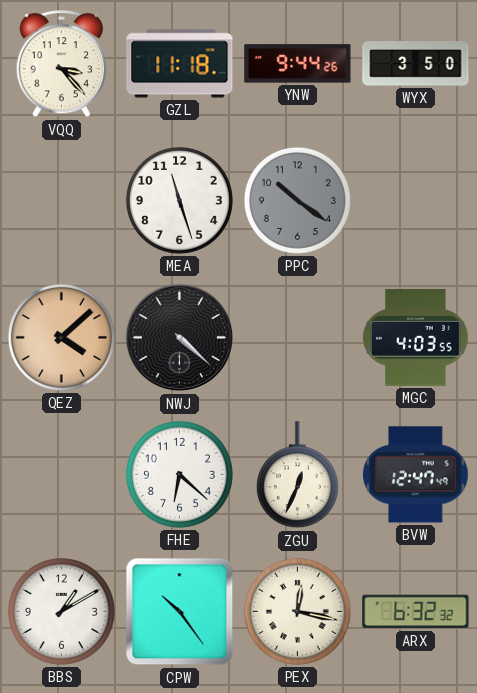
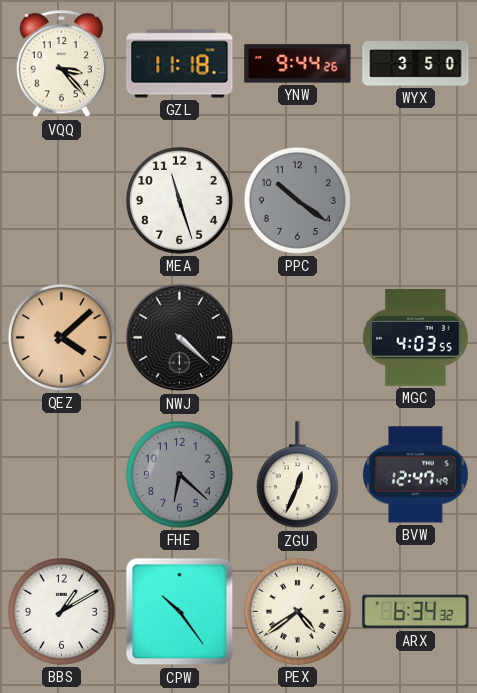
FHE dial: white -> grey
PEX: 12:17 -> 4:39
ARX: 6:32 -> 6:34
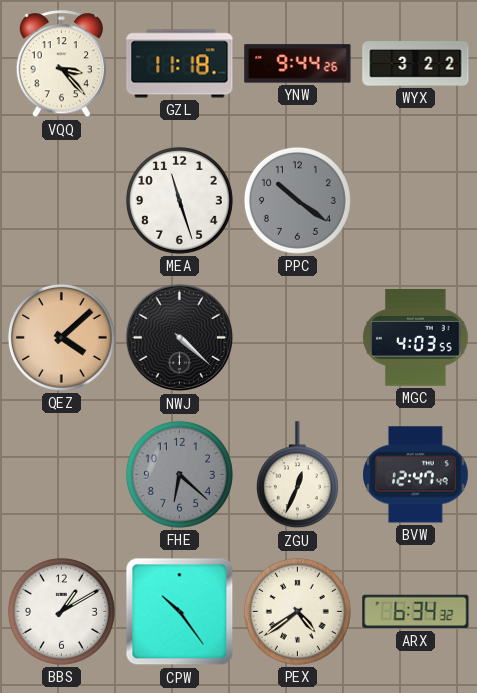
WYX: 3:50 -> 3:22
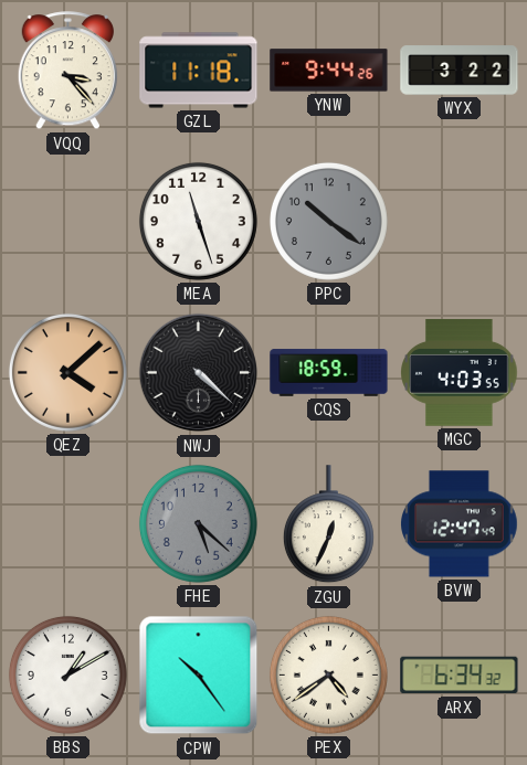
CQS: none -> 18:59
FHE: 6:22 -> 5:22
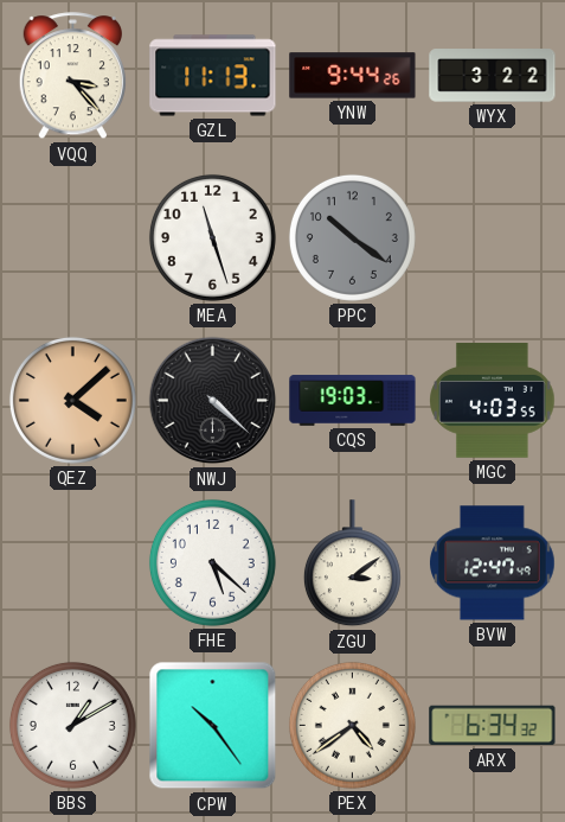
GZL: 11:18 -> 11:13
CQS: 18:59 -> 19:03
FHE dial: grey -> white
ZGU: 12:34 -> 3:09
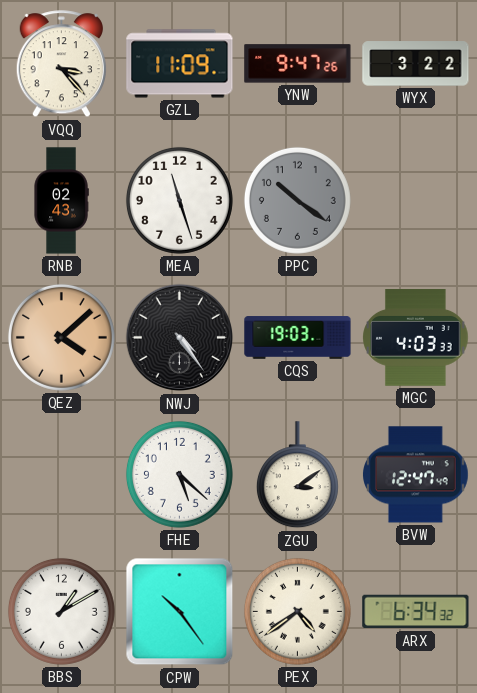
GZL: 11:13 -> 11:09
YNW: 9:44 -> 9:47
RNB: none -> 02:43
NWJ: 4:22 -> 4:24
MGC: 4:03:55 -> 4:03:33
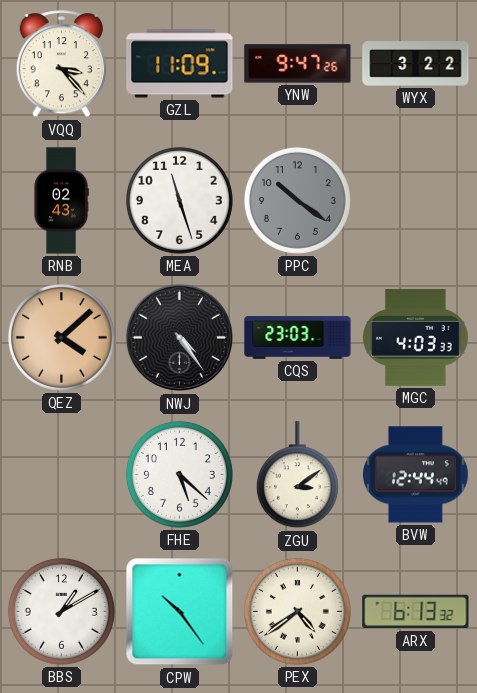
CQS: 19:03 -> 23:03
BVW: 12:47 -> 12:44
ARX: 6:34 -> 6:13
